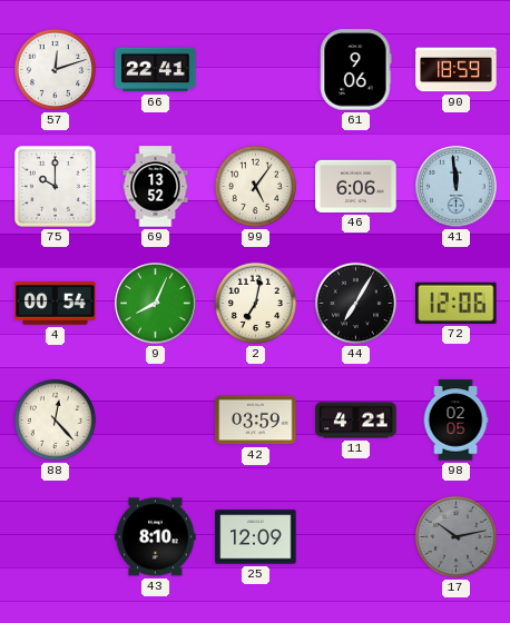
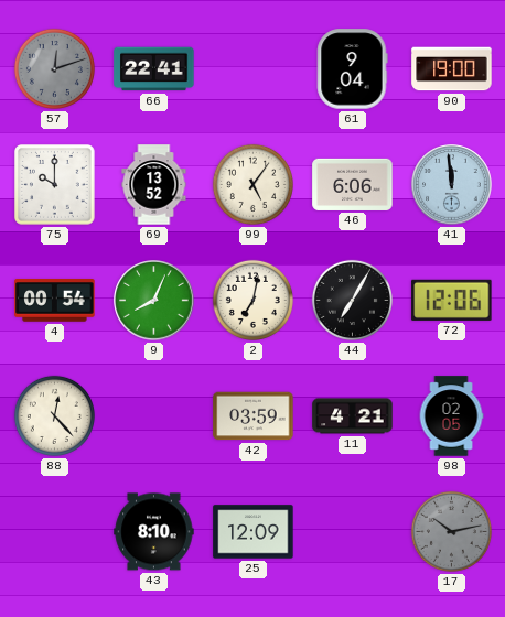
57 dial: white -> grey
61: 9:06 -> 9:04
90: 18:59 -> 19:00
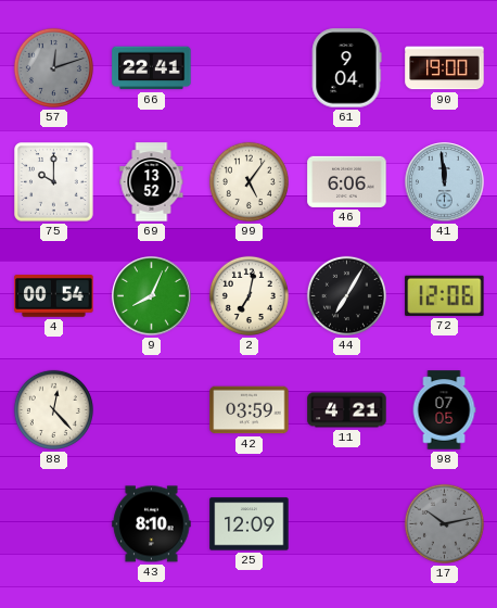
98: 02:05 -> 07:05
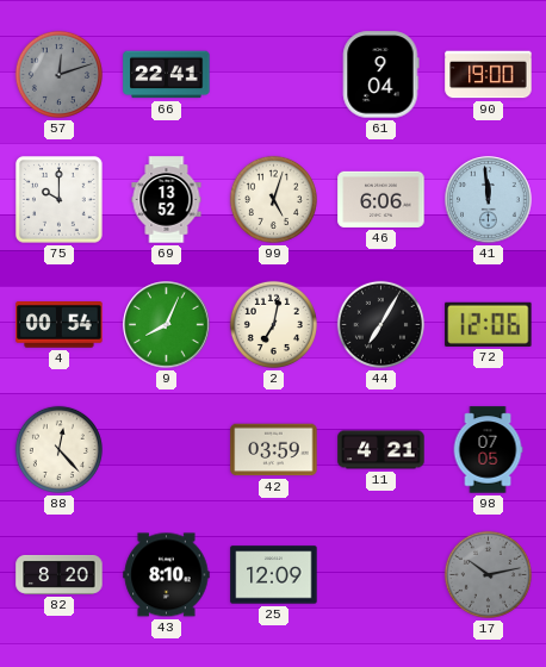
99: 5:06 -> 5:03
82: none -> 8:20
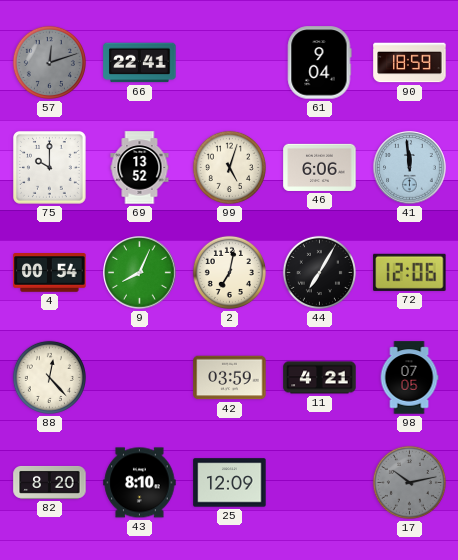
90: 19:00 -> 18:59
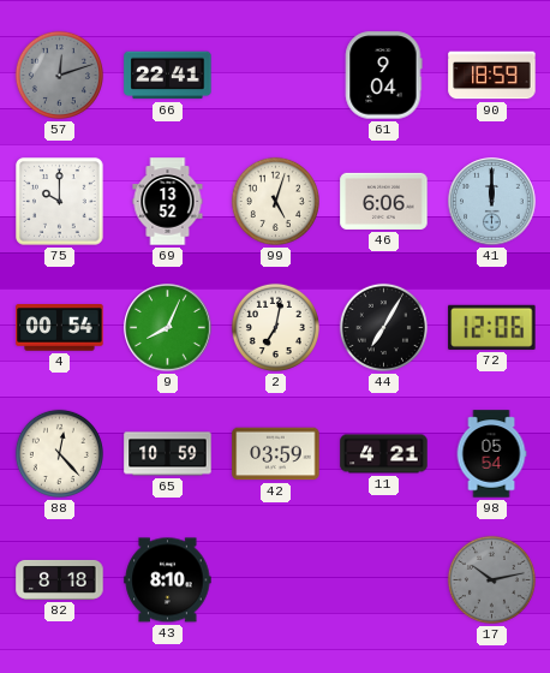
41: 11:59 -> 12:00
65: none -> 10:59
98: 07:05 -> 05:54
82: 8:20 -> 8:18
25: 12:09 -> none
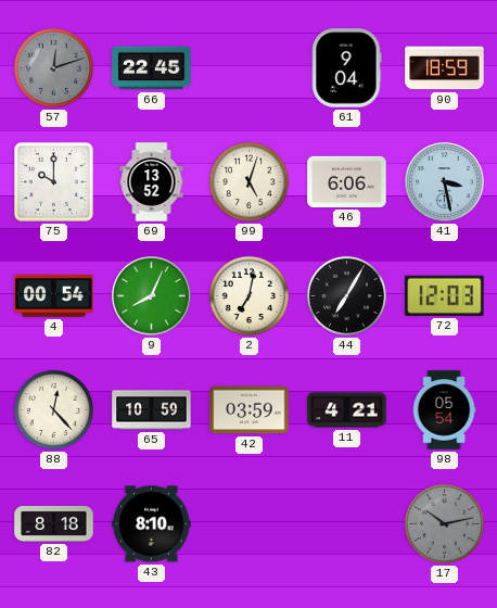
66: 22:41 -> 22:45
41: 12:00 -> 3:28
72: 12:06 -> 12:03
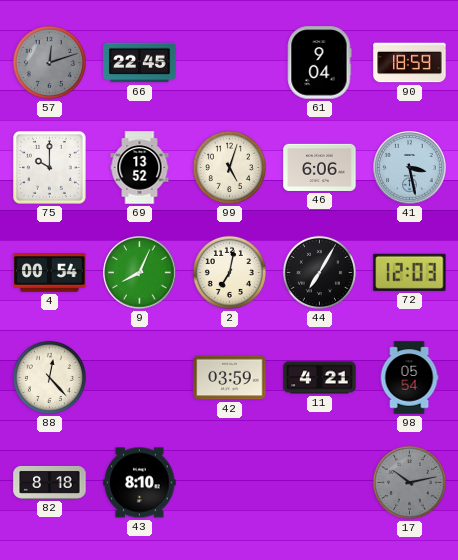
65: 10:59 -> none
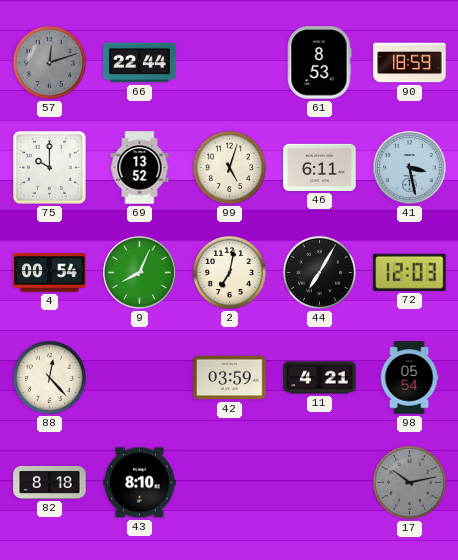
66: 22:45 -> 22:44
61: 9:04 -> 8:53
46: 6:06 -> 6:11
